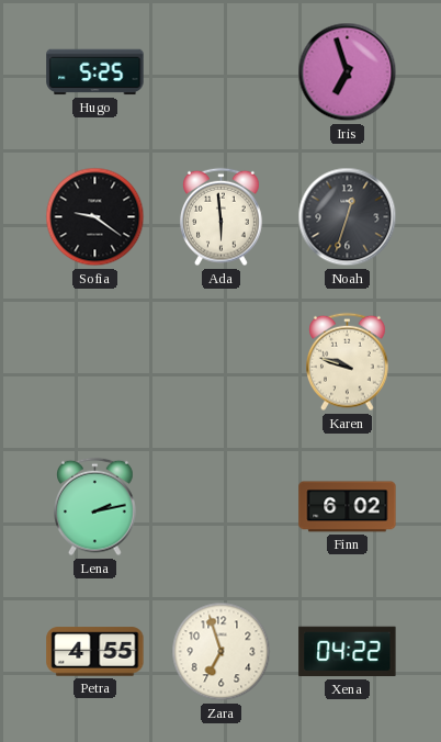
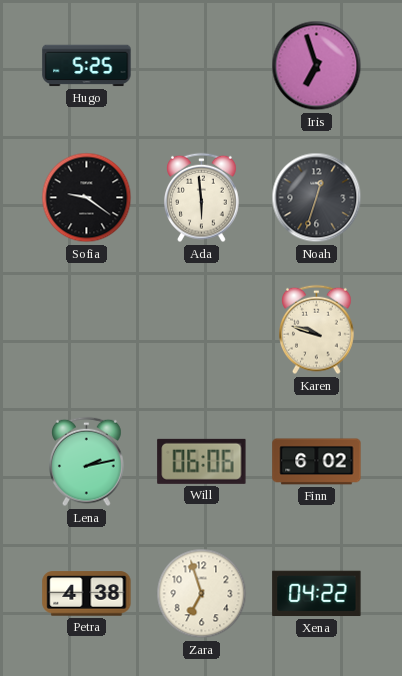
Will: none -> 06:06
Petra: 4:55 -> 4:38
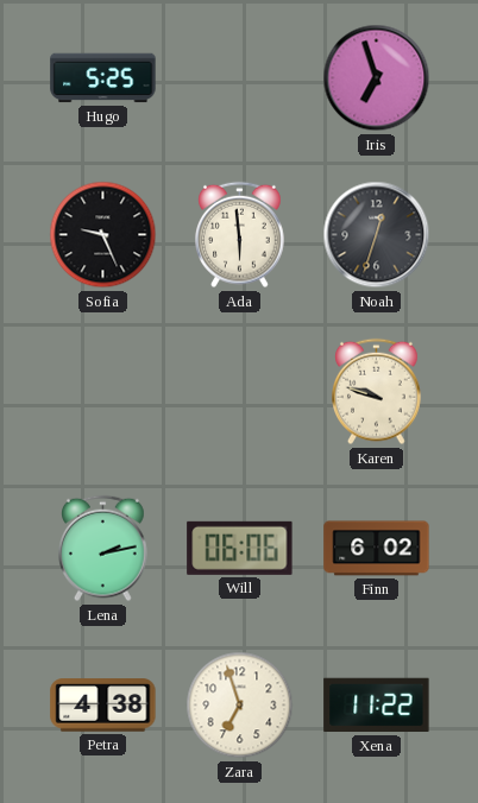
Sofia: 9:21 -> 9:26
Xena: 04:22 -> 11:22
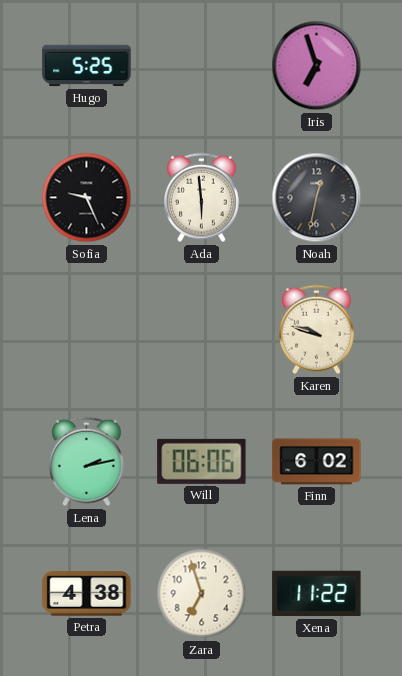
Noah: 12:33 -> 12:32
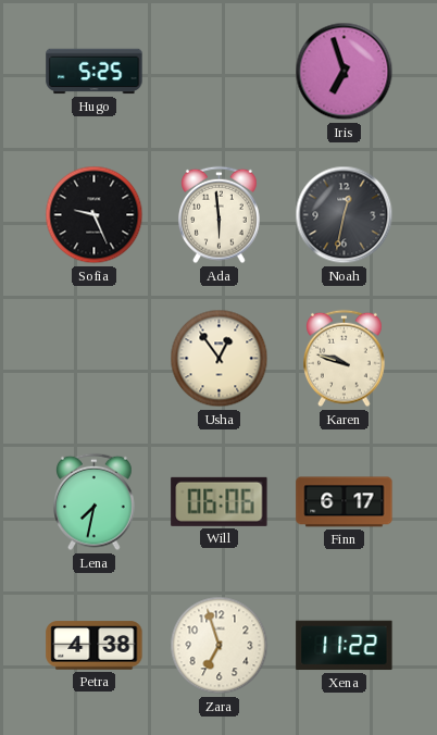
Usha: none -> 12:54
Lena: 2:13 -> 7:32
Finn: 6:02 -> 6:17
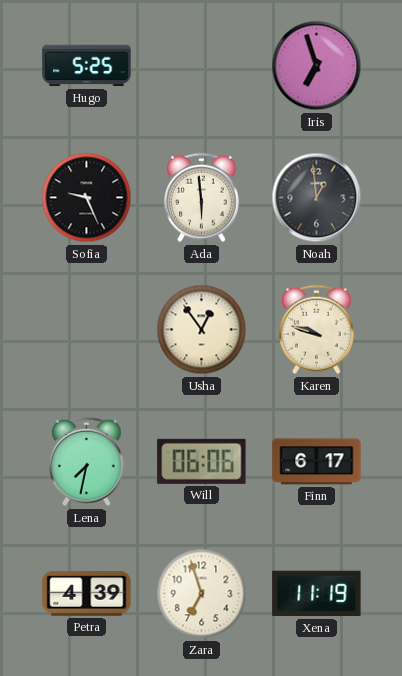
Noah: 12:32 -> 12:59
Petra: 4:38 -> 4:39
Xena: 11:22 -> 11:19
